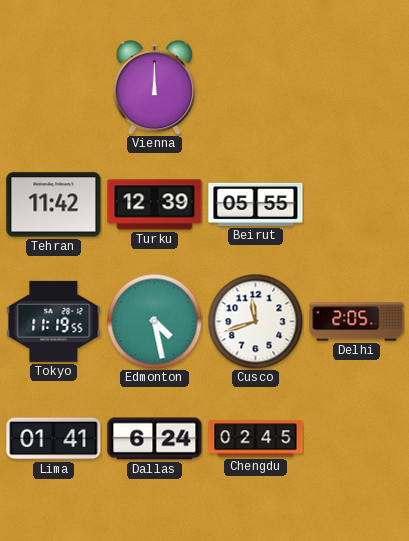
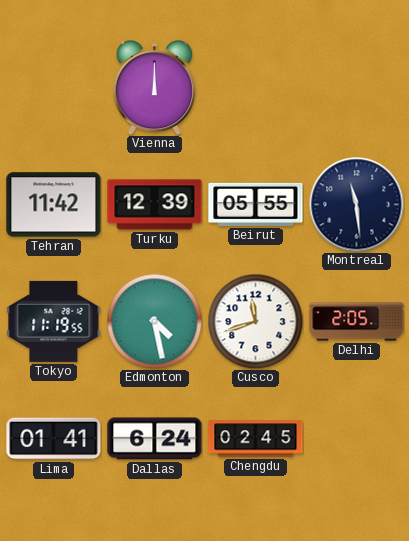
Montreal: none -> 11:29
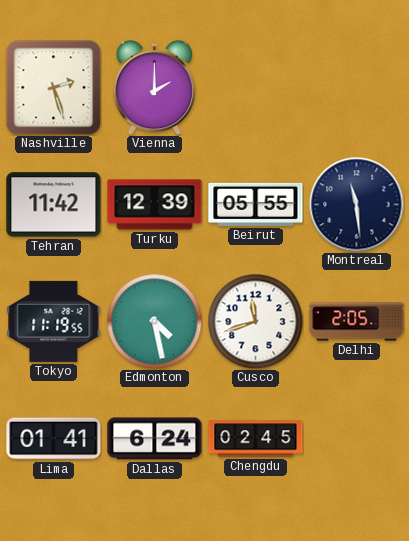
Nashville: none -> 2:27
Vienna: 12:00 -> 2:00
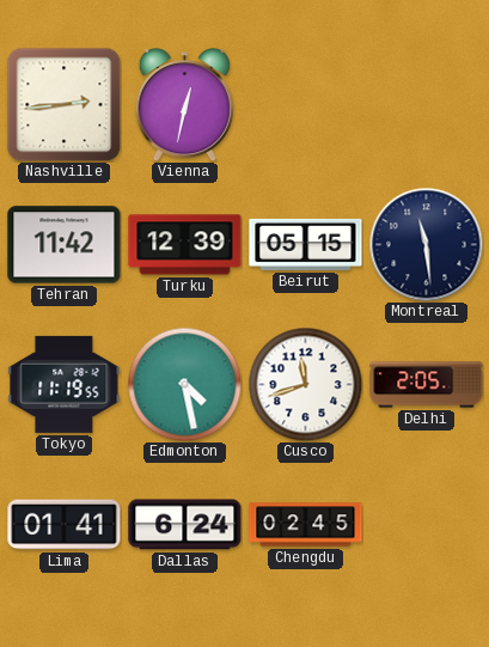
Nashville: 2:27 -> 2:44
Vienna: 2:00 -> 12:32
Beirut: 05:55 -> 05:15
